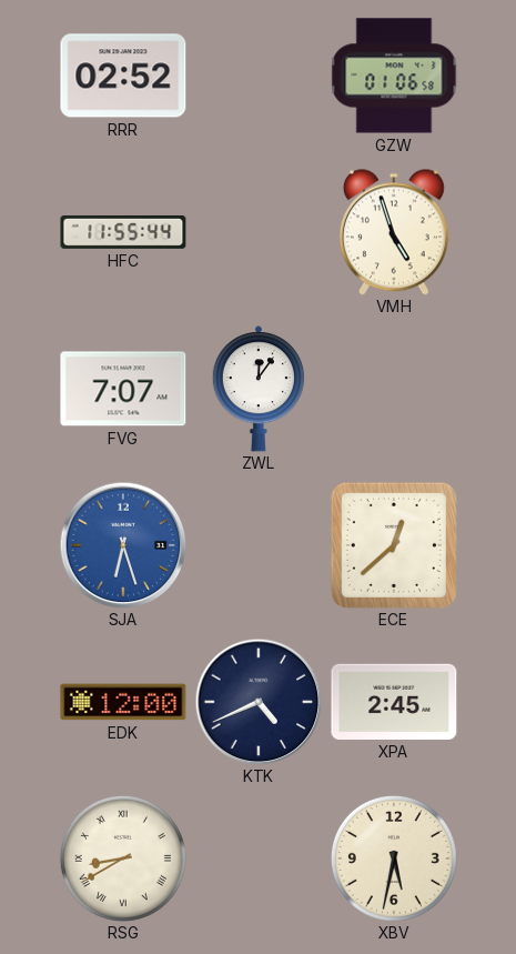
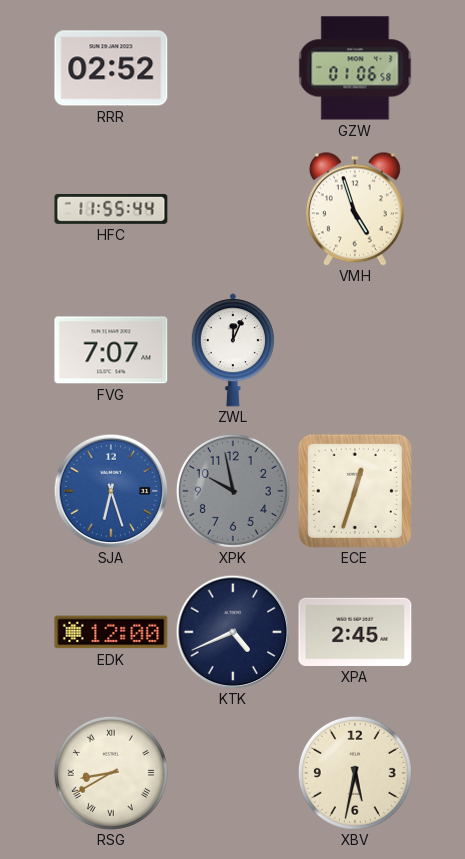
ZWL: 12:06 -> 12:04
XPK: none -> 9:58
ECE: 12:38 -> 12:33
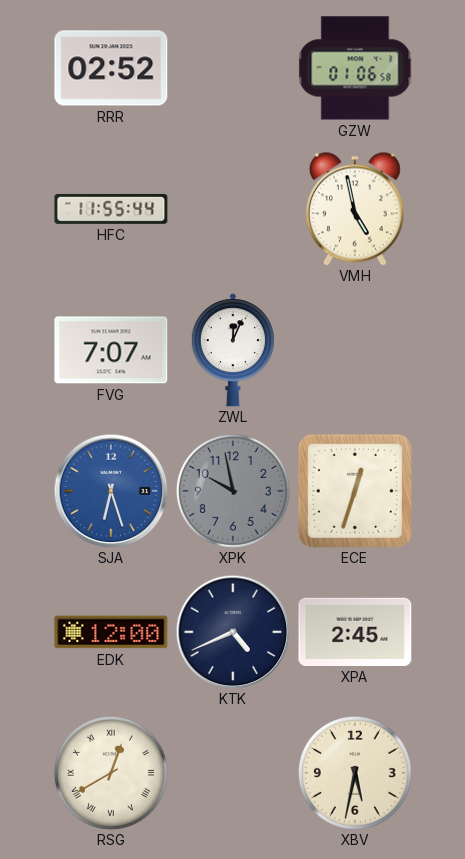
VMH: 4:57 -> 4:58
RSG: 8:40 -> 12:40
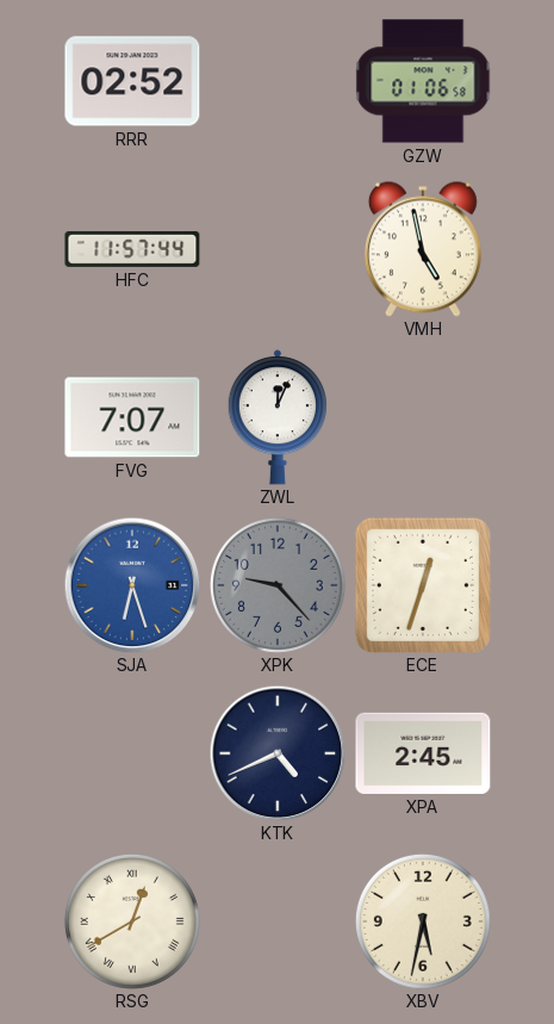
HFC: 11:55 -> 11:57
XPK: 9:58 -> 9:23
EDK: 12:00 -> none
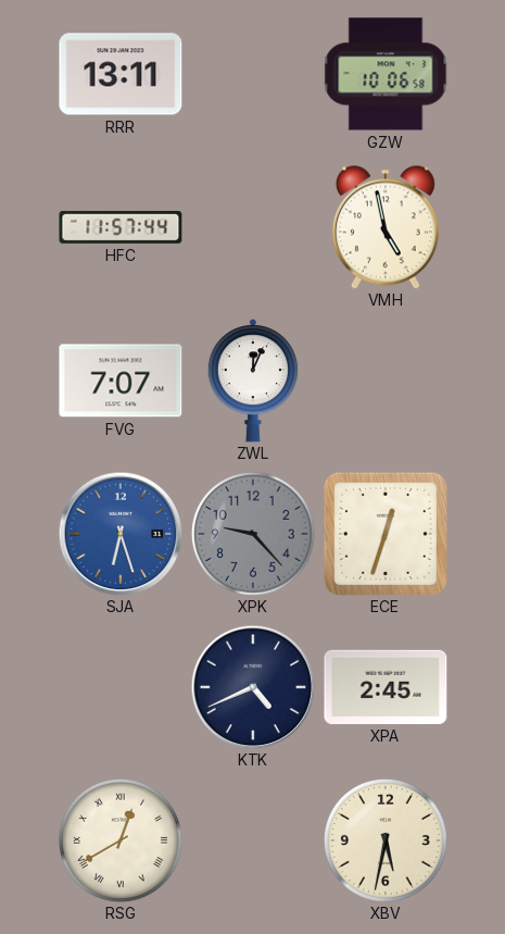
RRR: 02:52 -> 13:11
GZW: 01:06 -> 10:06
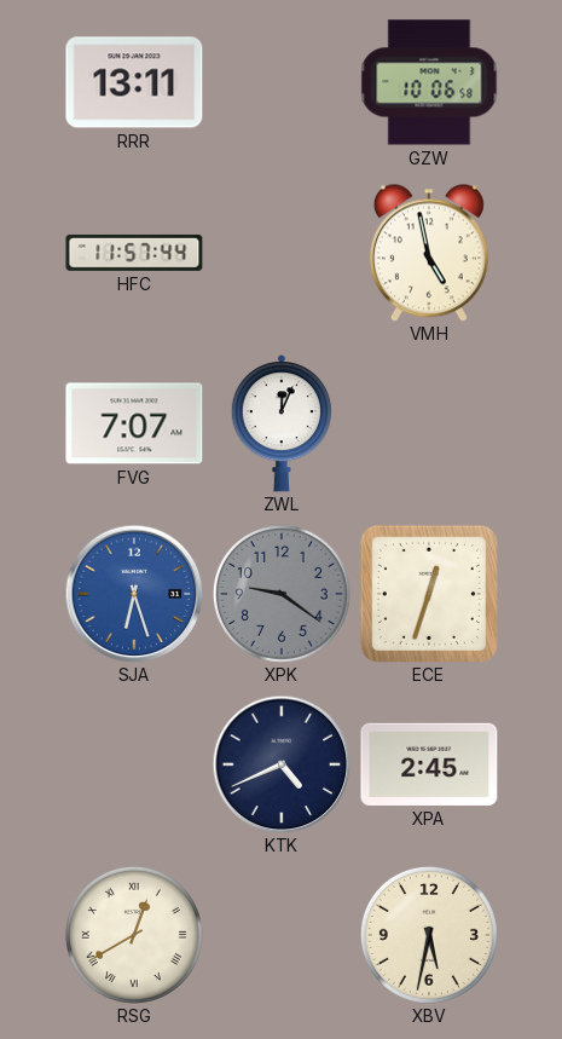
XPK: 9:23 -> 9:21
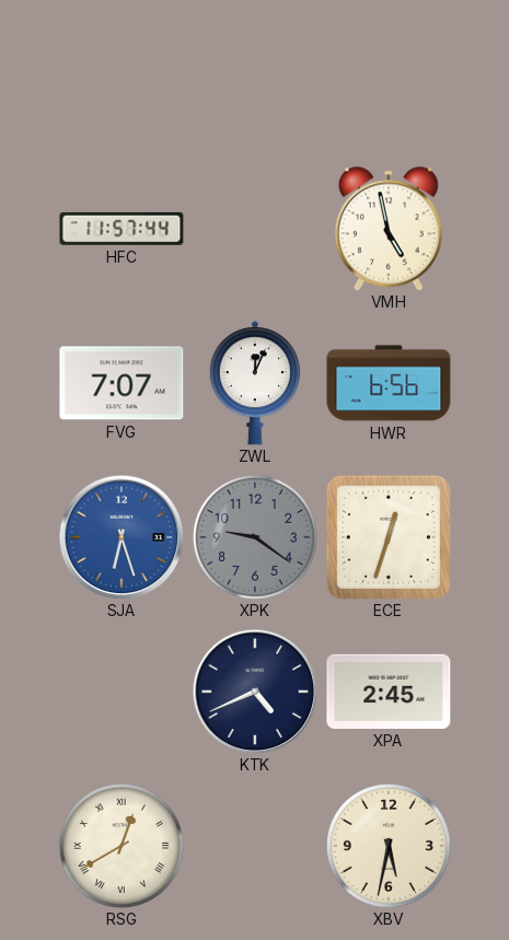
RRR: 13:11 -> none
GZW: 10:06 -> none
HWR: none -> 6:56
